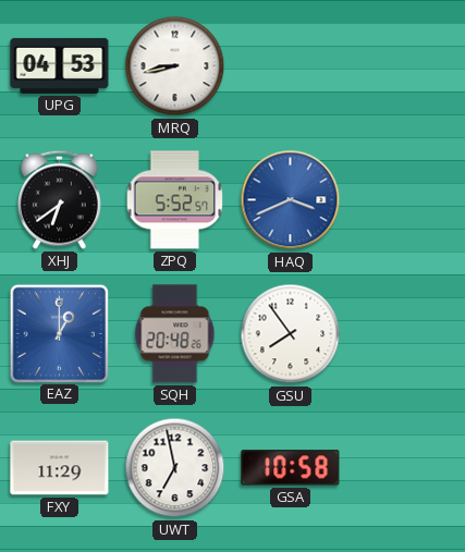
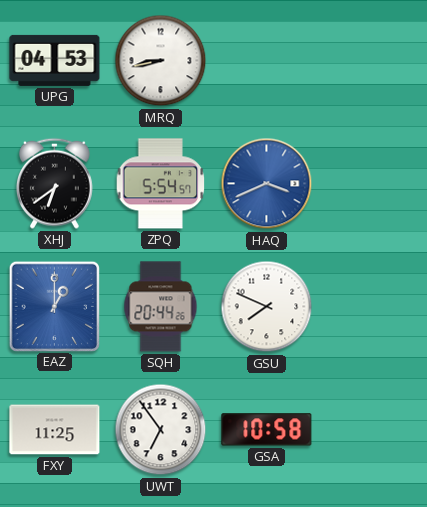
ZPQ: 5:52 -> 5:54
SQH: 20:48 -> 20:44
GSU: 7:54 -> 7:49
FXY: 11:29 -> 11:25
UWT: 6:58 -> 6:54
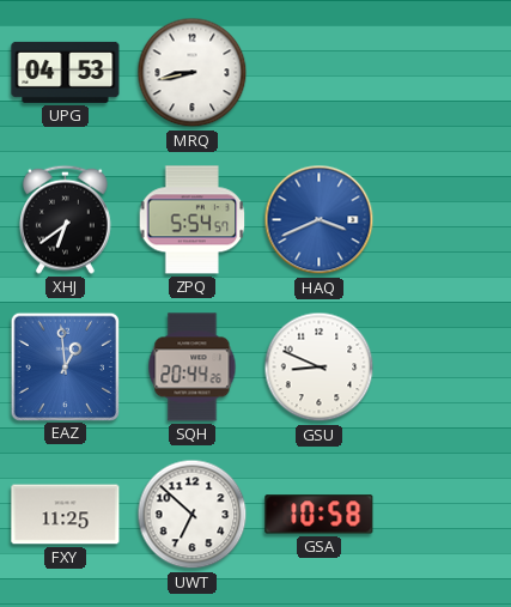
EAZ: 1:00 -> 12:59
GSU: 7:49 -> 8:49
UWT: 6:54 -> 6:52
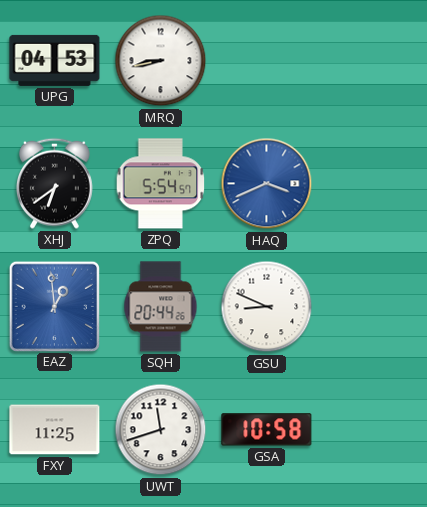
UWT: 6:52 -> 11:42
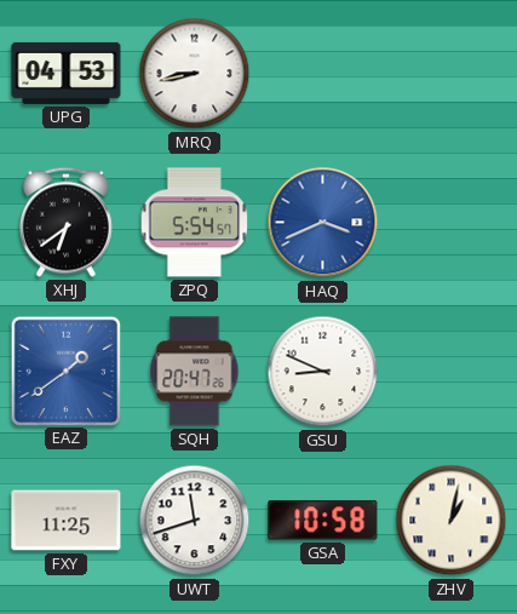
EAZ: 12:59 -> 1:39
SQH: 20:44 -> 20:47
ZHV: none -> 1:02
